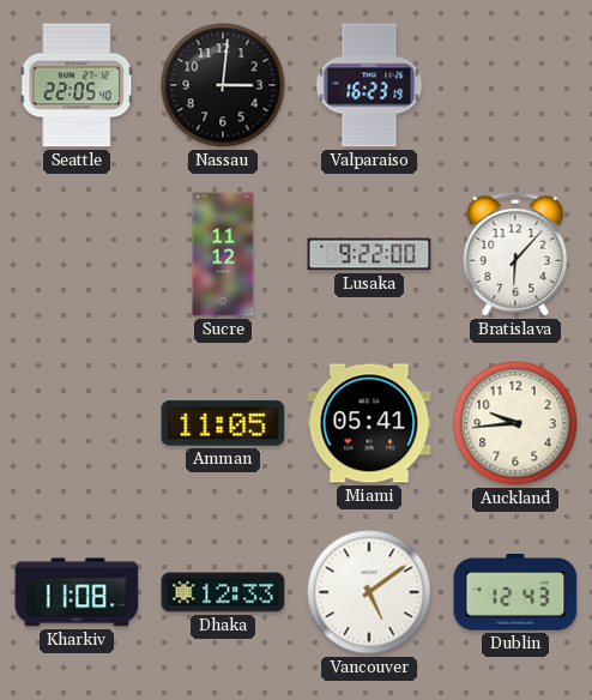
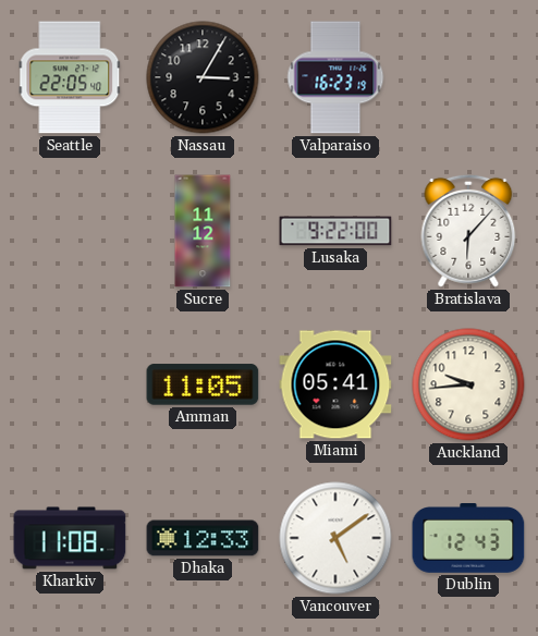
Nassau: 3:01 -> 3:05
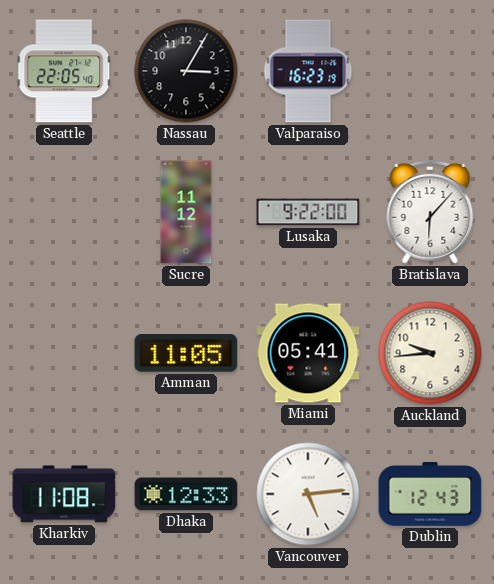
Vancouver: 5:09 -> 5:14
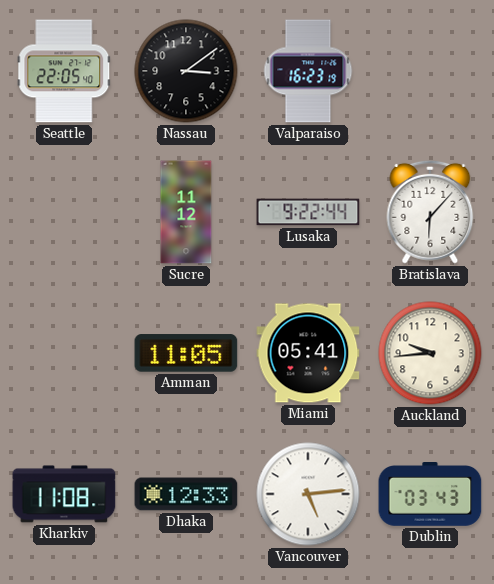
Nassau: 3:05 -> 3:09
Lusaka: 9:22:00 -> 9:22:44
Dublin: 12:43 -> 03:43
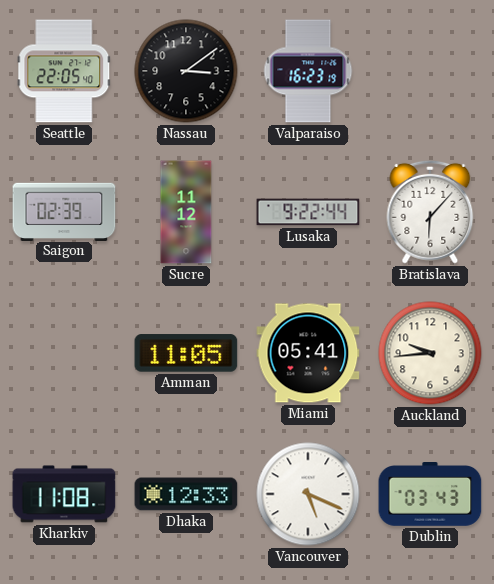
Saigon: none -> 02:39
Vancouver: 5:14 -> 5:19
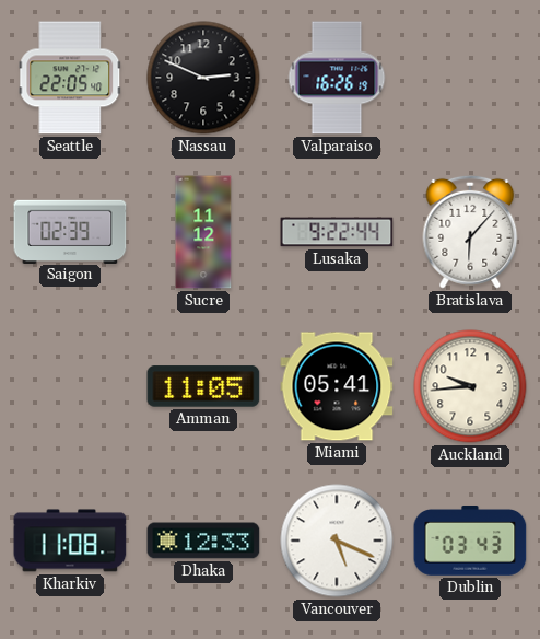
Nassau: 3:09 -> 2:49
Valparaiso: 16:23 -> 16:26
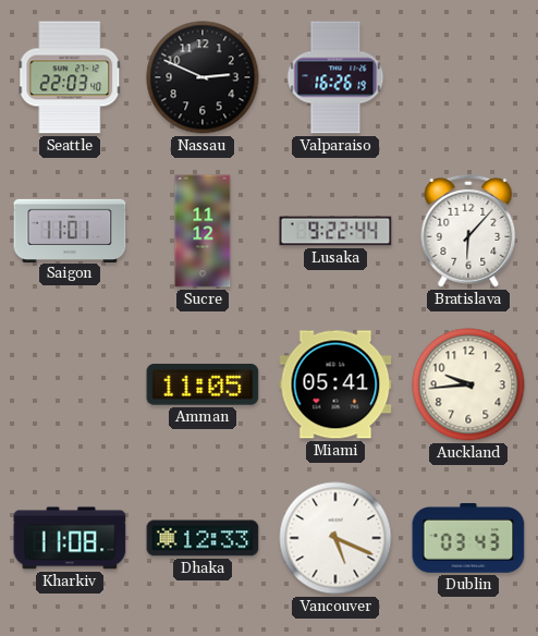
Seattle: 22:05 -> 22:03
Saigon: 02:39 -> 11:01
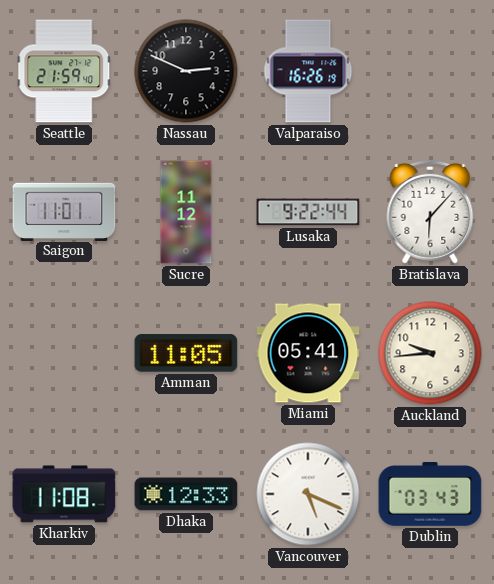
Seattle: 22:03 -> 21:59
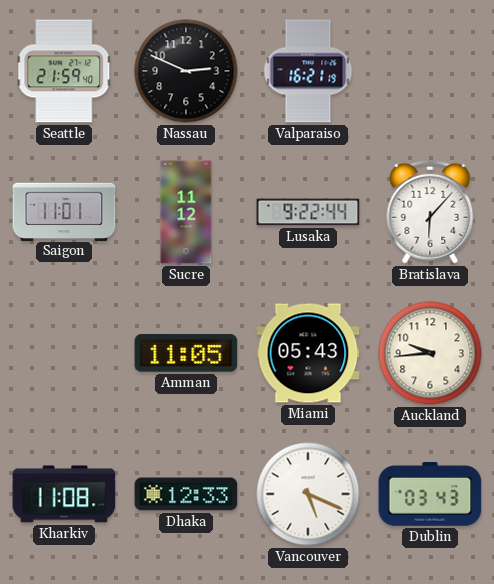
Valparaiso: 16:26 -> 16:21
Miami: 05:41 -> 05:43
